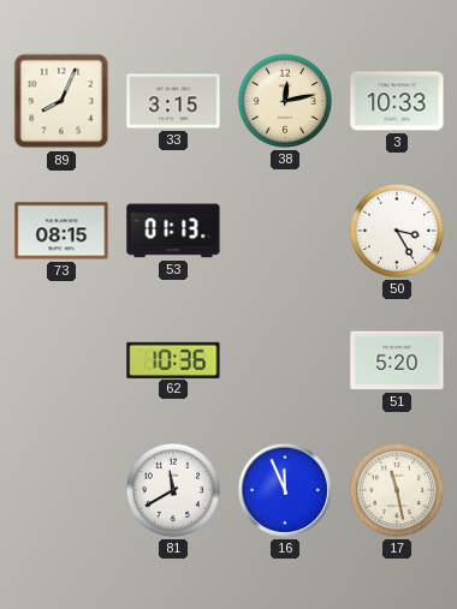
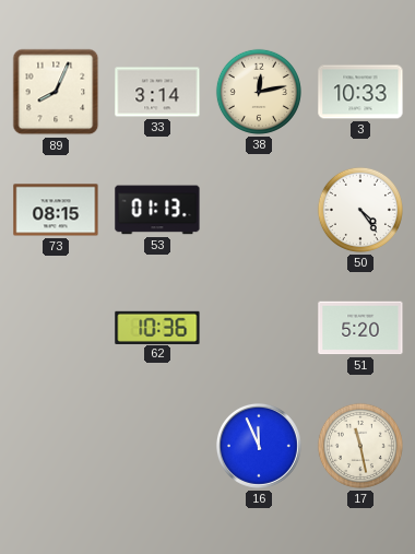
33: 3:15 -> 3:14
50: 3:25 -> 4:24
81: 11:40 -> none
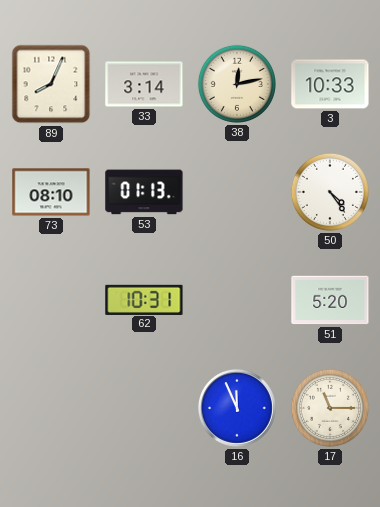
73: 08:15 -> 08:10
62: 10:36 -> 10:31
17: 11:28 -> 11:15
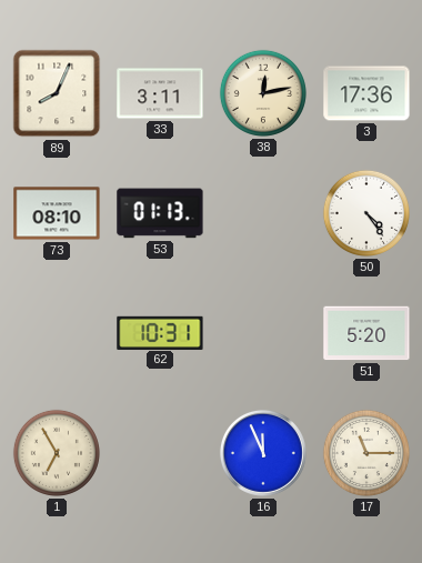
33: 3:14 -> 3:11
3: 10:33 -> 17:36
1: none -> 6:55
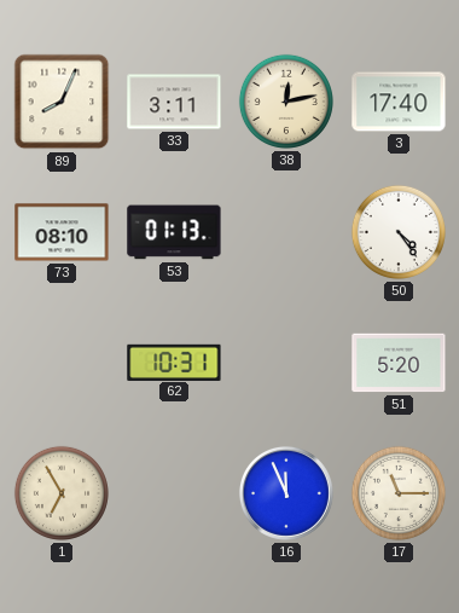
3: 17:36 -> 17:40
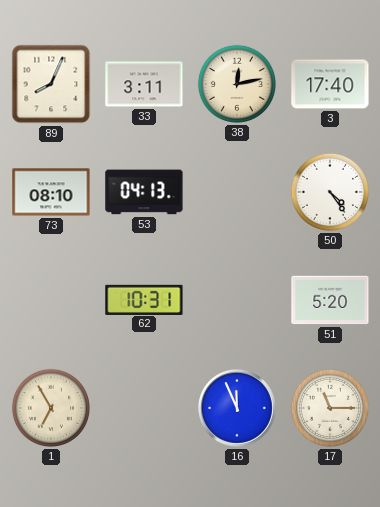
53: 01:13 -> 04:13
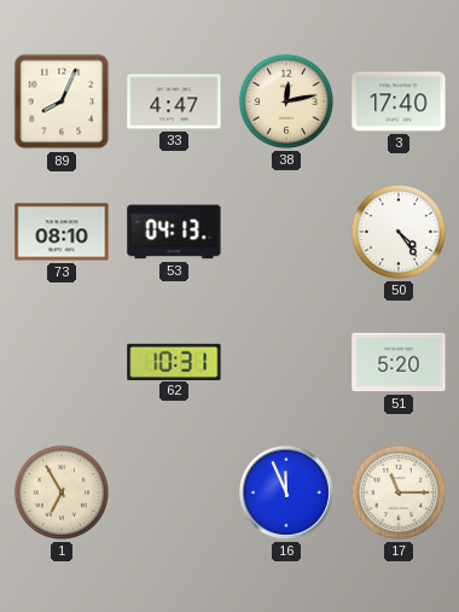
33: 3:11 -> 4:47
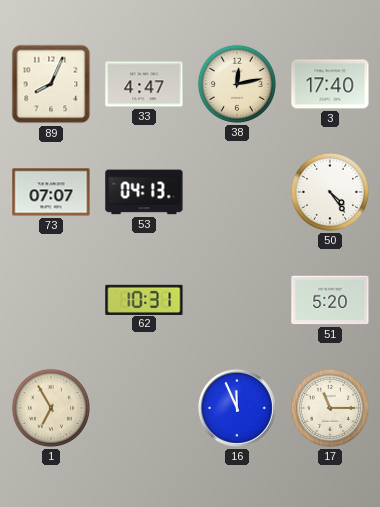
73: 08:10 -> 07:07
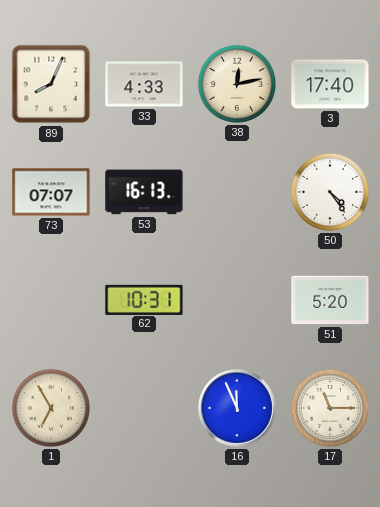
33: 4:47 -> 4:33
53: 04:13 -> 16:13
